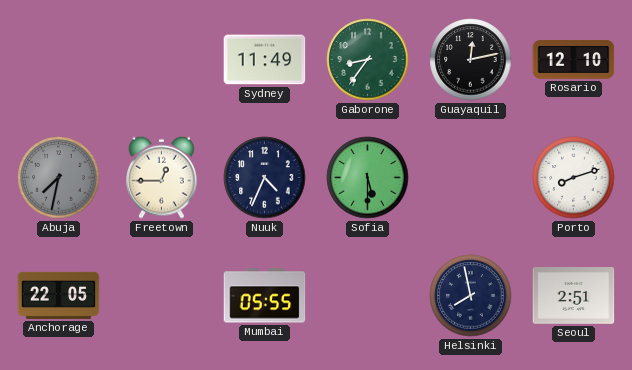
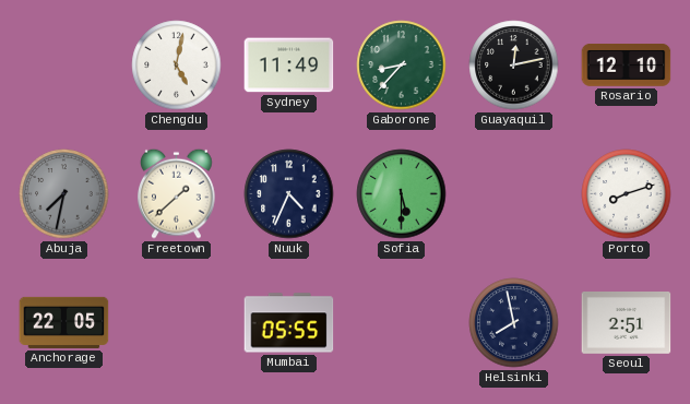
Chengdu: none -> 5:02
Gaborone: 8:36 -> 8:37
Freetown: 12:45 -> 1:38
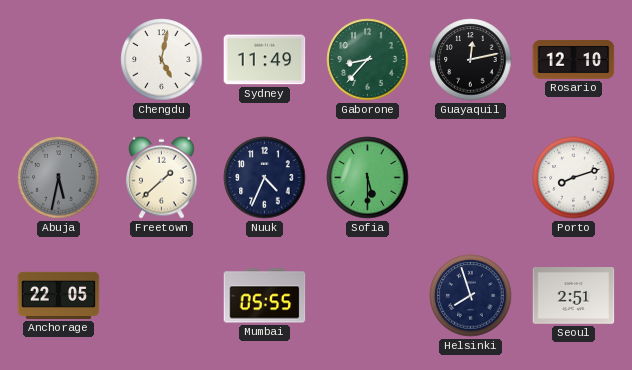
Abuja: 7:32 -> 5:32
Helsinki: 7:58 -> 7:57
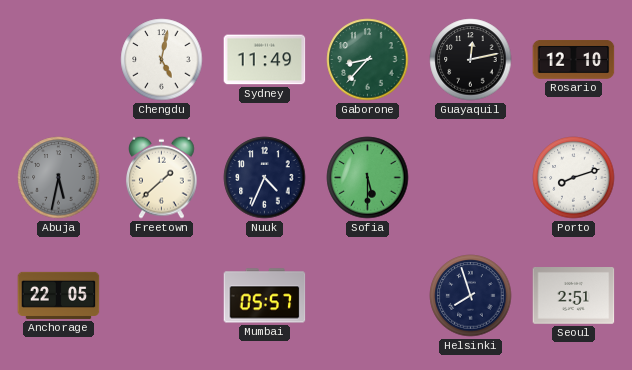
Mumbai: 05:55 -> 05:57
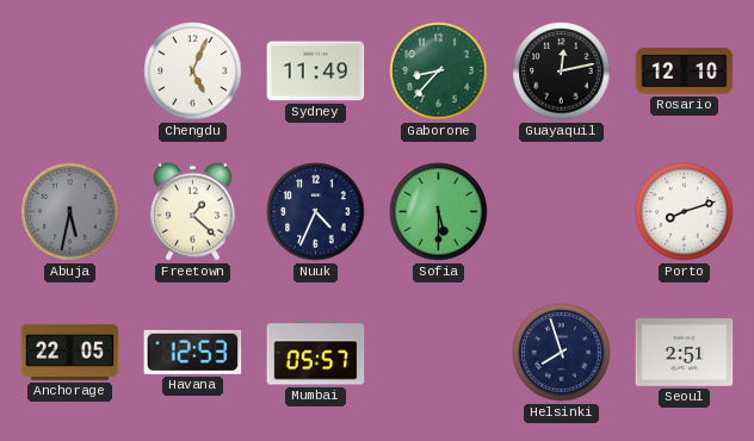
Chengdu: 5:02 -> 5:04
Freetown: 1:38 -> 1:22
Havana: none -> 12:53
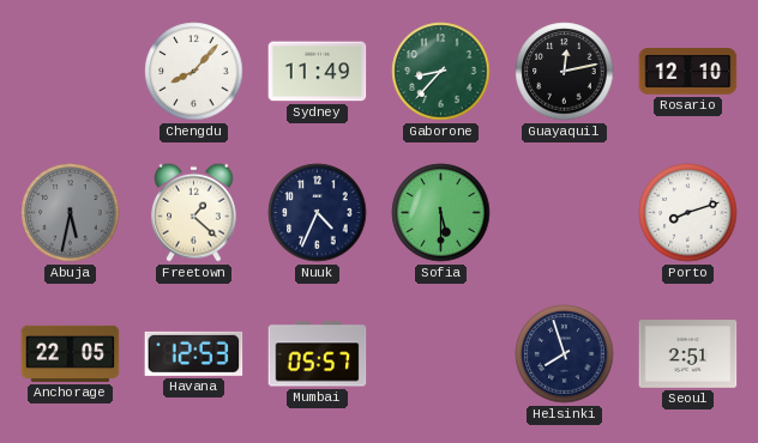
Chengdu: 5:04 -> 8:07
